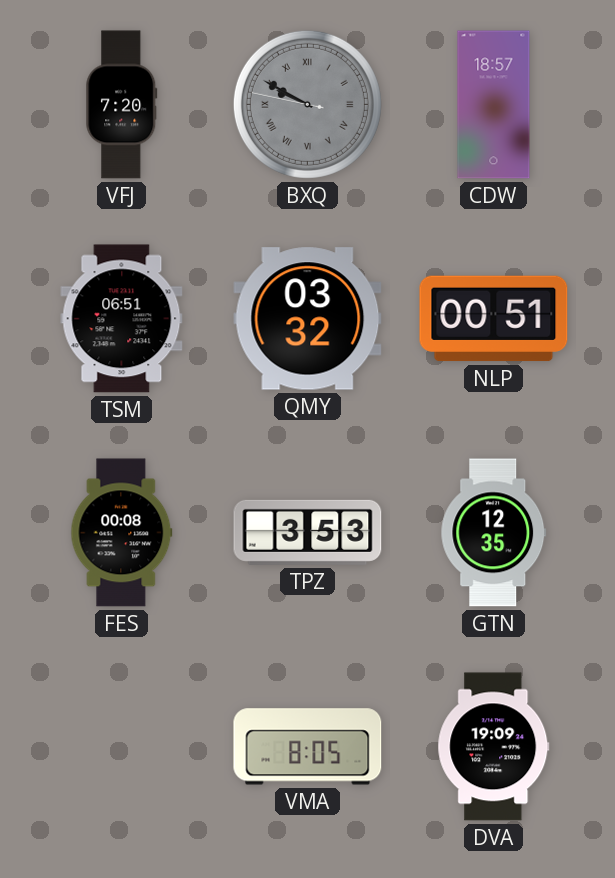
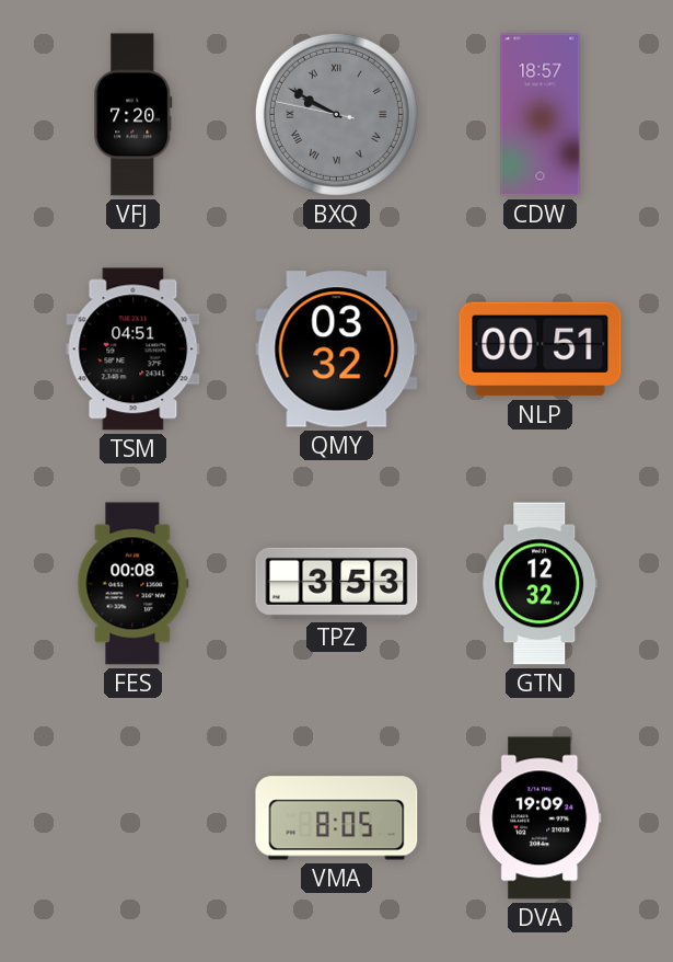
TSM: 06:51 -> 04:51
GTN: 12:35 -> 12:32
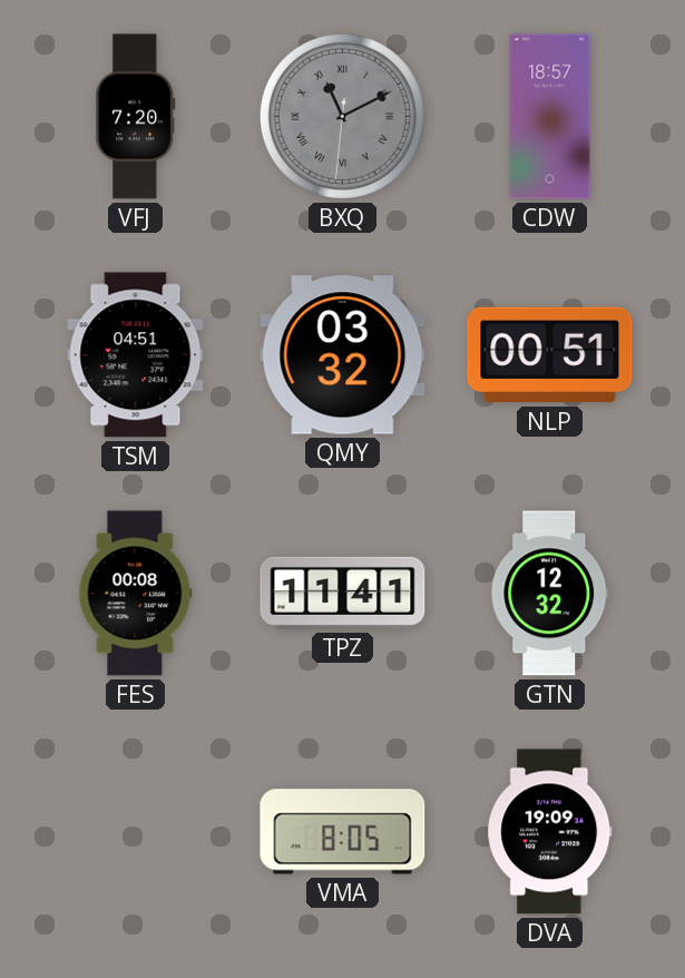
BXQ: 9:49 -> 11:10
TPZ: 3:53 -> 11:41
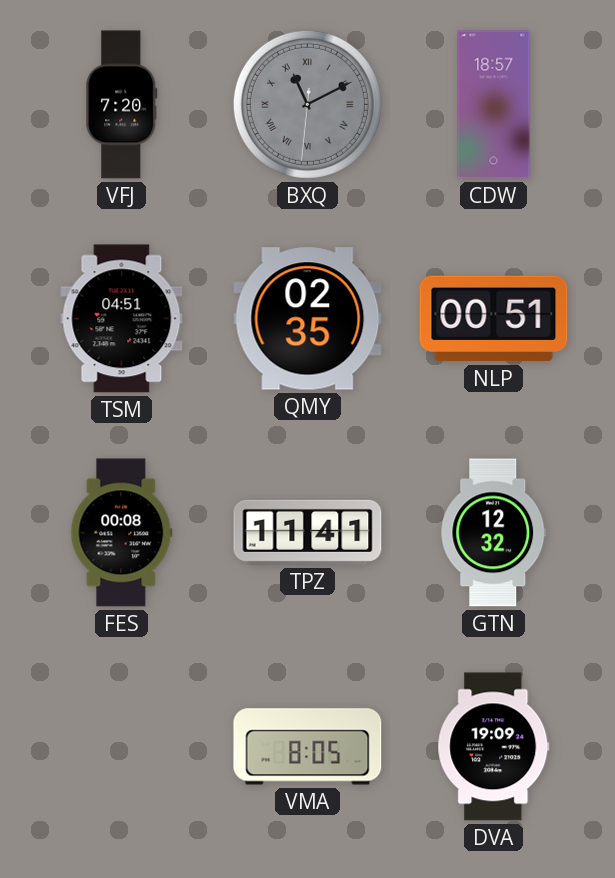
QMY: 03:32 -> 02:35
